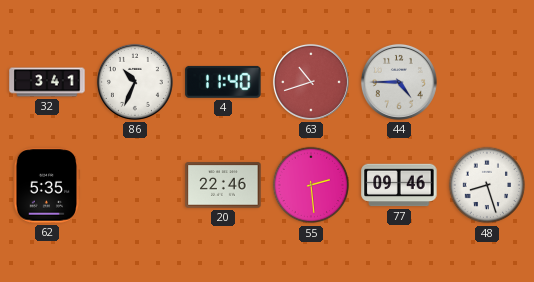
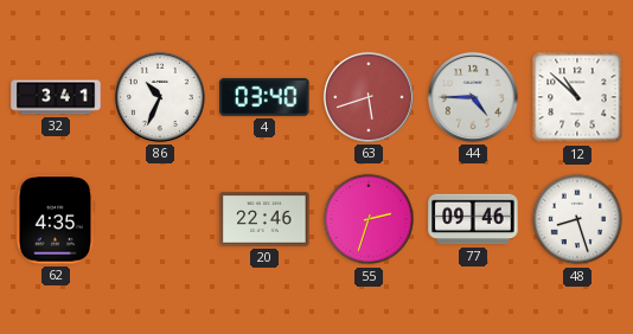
4: 11:40 -> 03:40
63: 10:42 -> 5:42
12: none -> 10:52
62: 5:35 -> 4:35
55: 2:29 -> 2:33
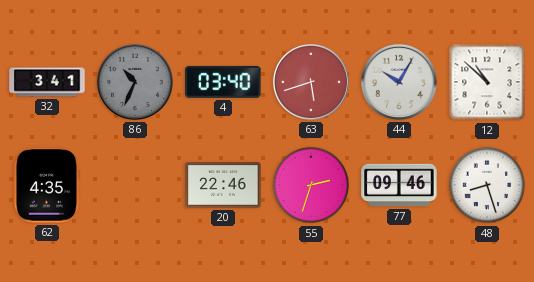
86 dial: white -> grey
44: 4:45 -> 10:05
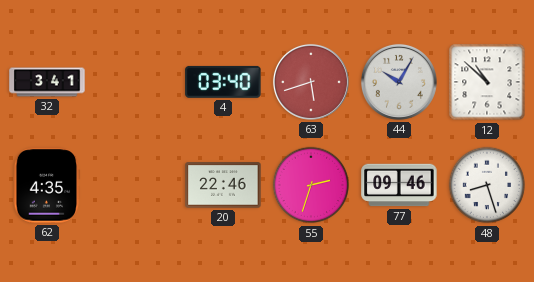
86: 10:34 -> none
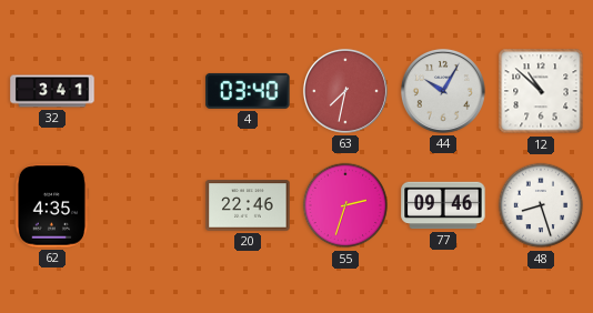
63: 5:42 -> 7:32
